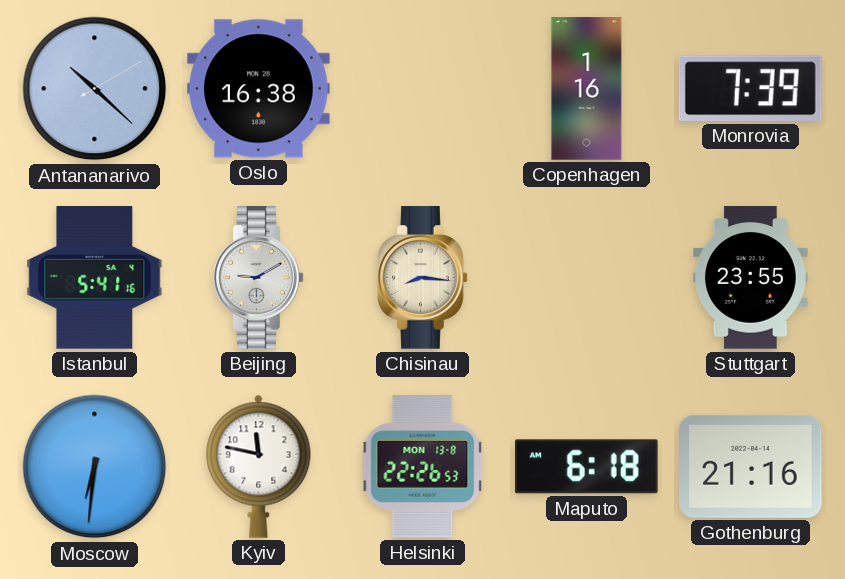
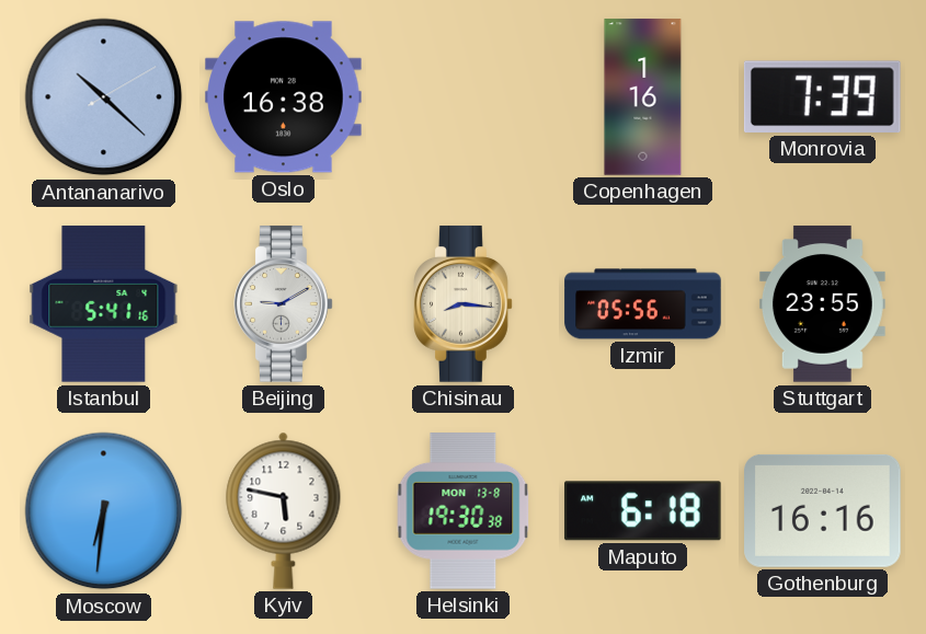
Izmir: none -> 05:56
Kyiv: 11:47 -> 5:47
Helsinki: 22:26 -> 19:30
Gothenburg: 21:16 -> 16:16
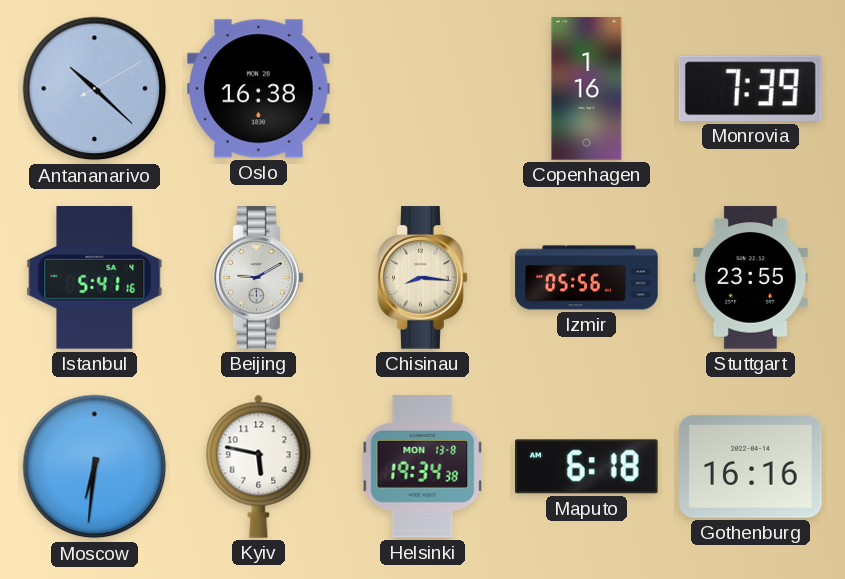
Helsinki: 19:30 -> 19:34
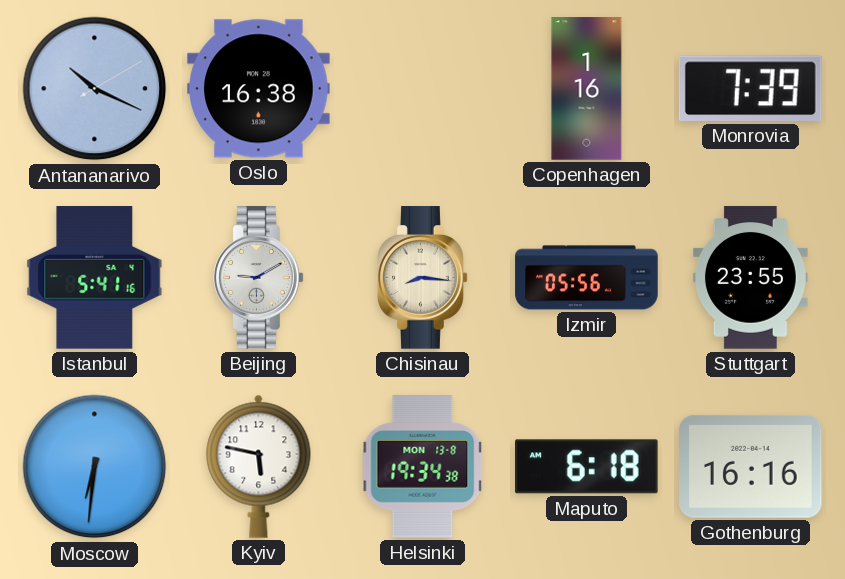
Antananarivo: 10:22 -> 10:19
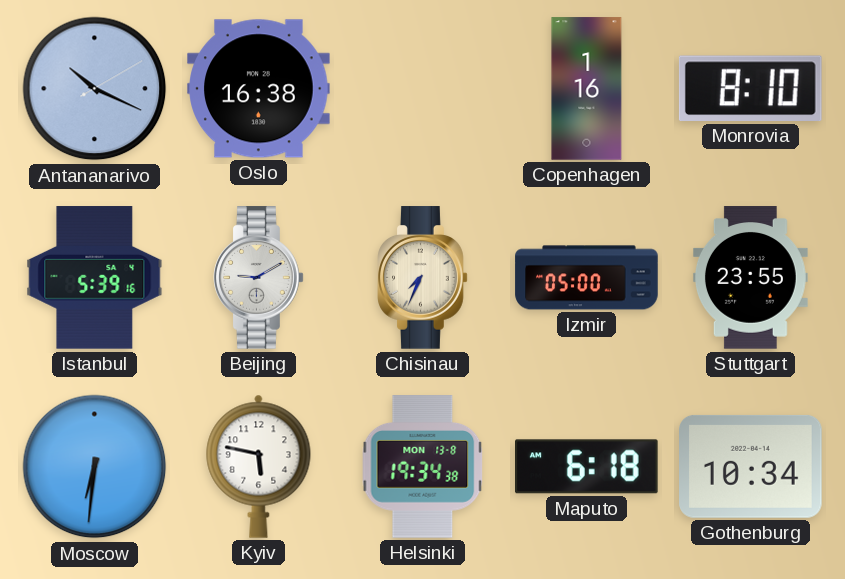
Monrovia: 7:39 -> 8:10
Istanbul: 5:41 -> 5:39
Chisinau: 8:16 -> 7:34
Izmir: 05:56 -> 05:00
Gothenburg: 16:16 -> 10:34
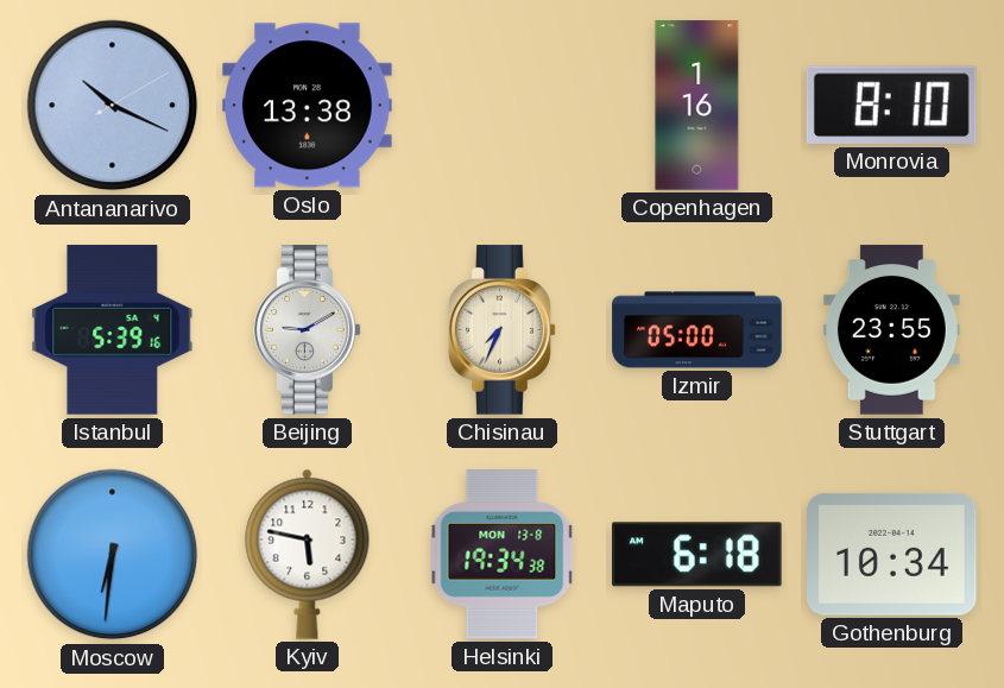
Oslo: 16:38 -> 13:38
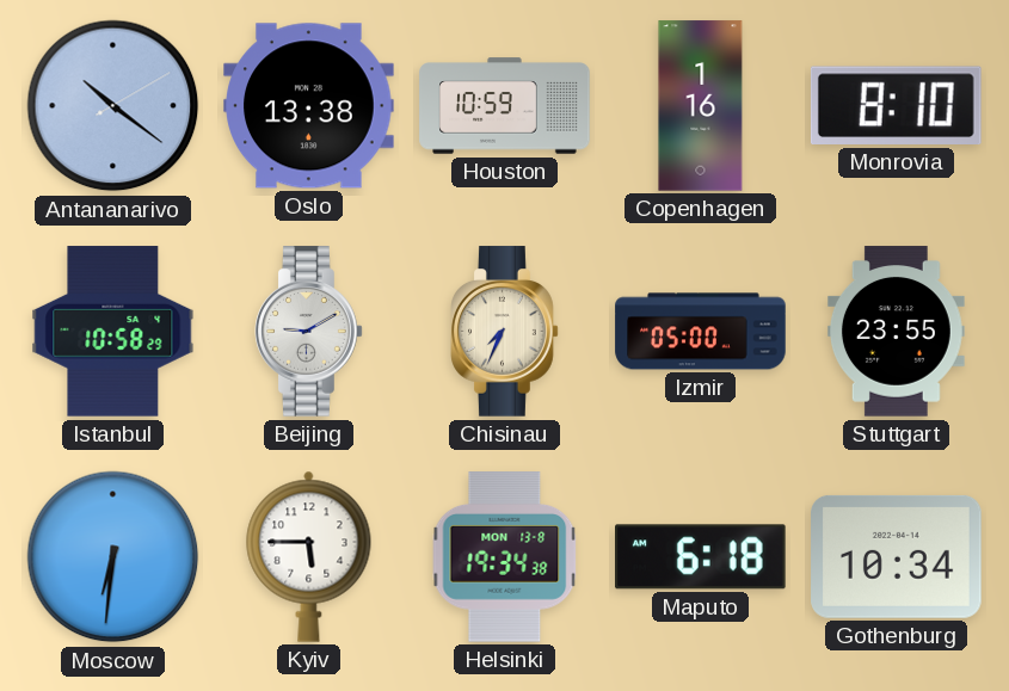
Antananarivo: 10:19 -> 10:21
Houston: none -> 10:59
Istanbul: 5:39 -> 10:58
Kyiv: 5:47 -> 5:45
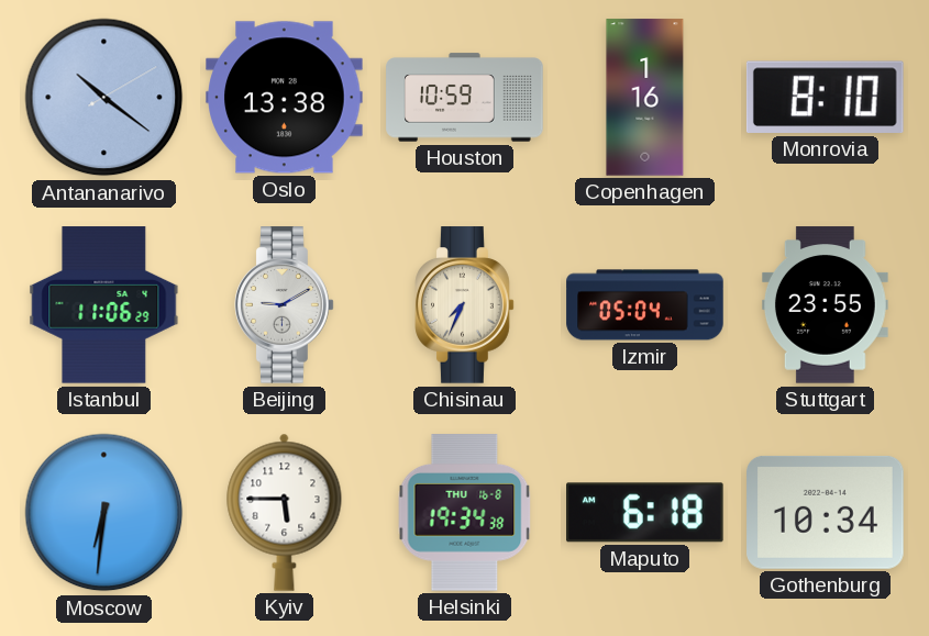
Istanbul: 10:58 -> 11:06
Izmir: 05:00 -> 05:04
Helsinki date: MON 13-8 -> THU 16-8
